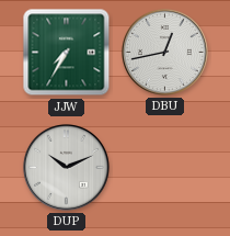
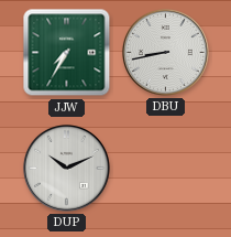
DBU: 12:43 -> 8:43
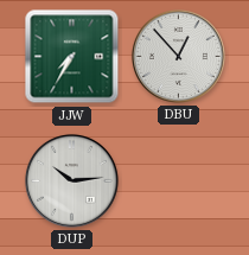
DBU: 8:43 -> 12:53
DUP: 10:11 -> 10:14
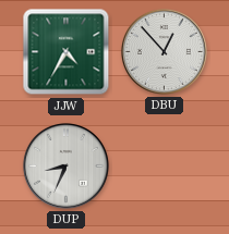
JJW: 7:35 -> 4:35
DUP: 10:14 -> 8:34
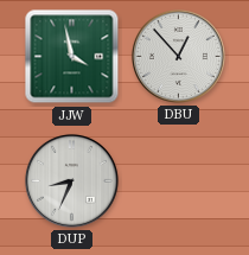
JJW: 4:35 -> 3:58
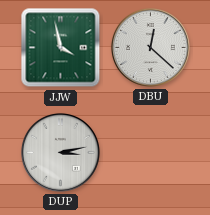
DBU: 12:53 -> 12:22
DUP: 8:34 -> 3:13
